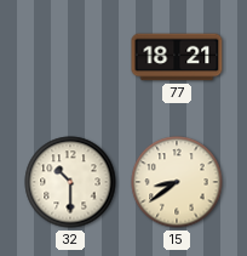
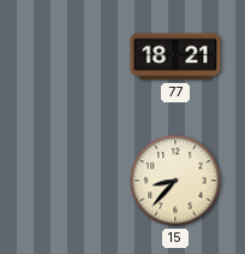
32: 10:30 -> none
15: 8:39 -> 8:37
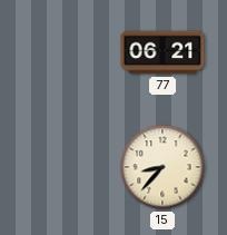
77: 18:21 -> 06:21
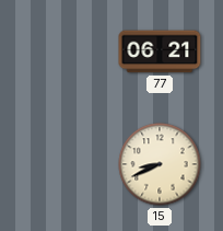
15: 8:37 -> 8:41
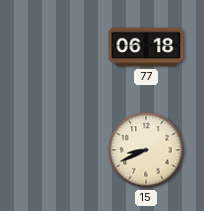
77: 06:21 -> 06:18
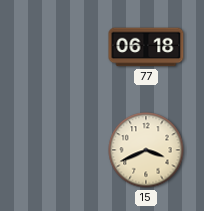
15: 8:41 -> 3:41
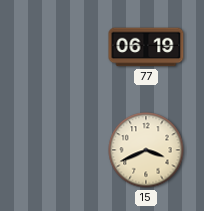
77: 06:18 -> 06:19
